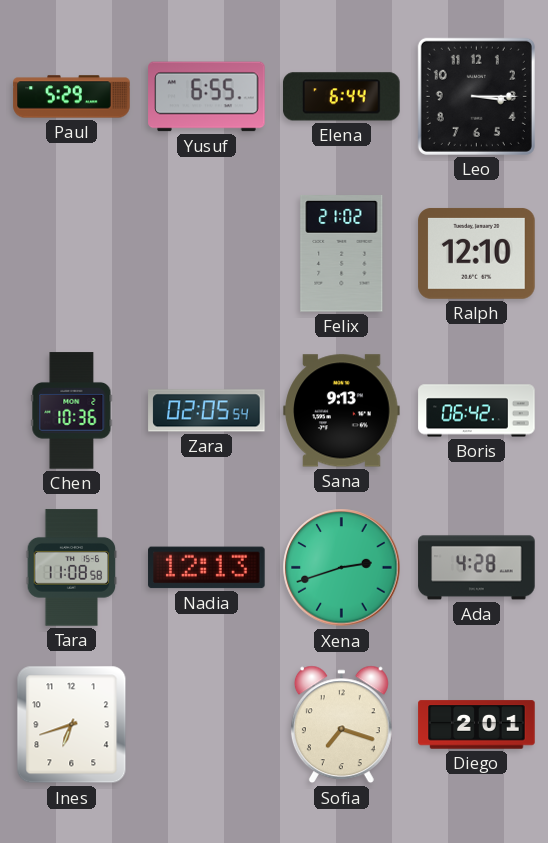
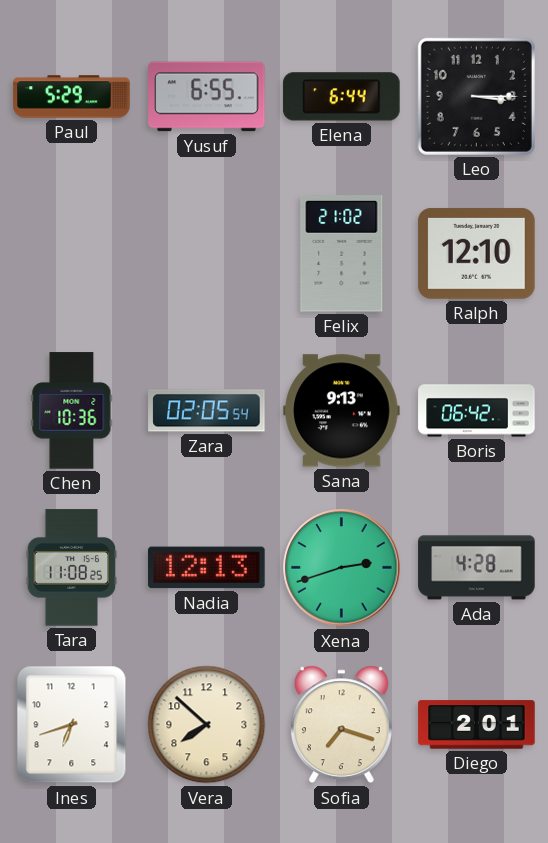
Tara: 11:08:58 -> 11:08:25
Vera: none -> 7:52
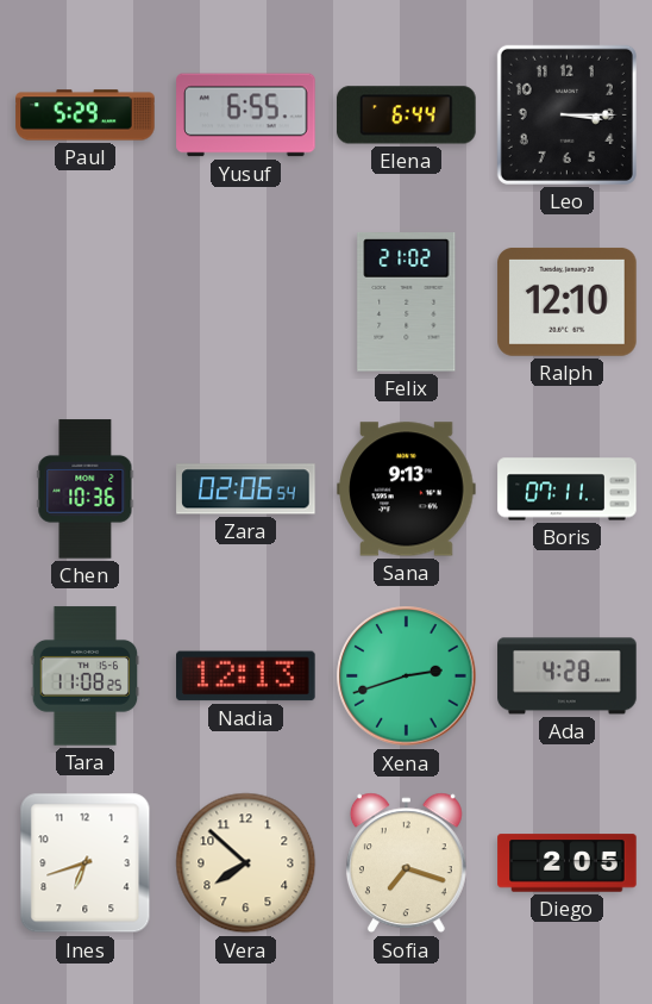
Zara: 02:05 -> 02:06
Boris: 06:42 -> 07:11
Diego: 2:01 -> 2:05
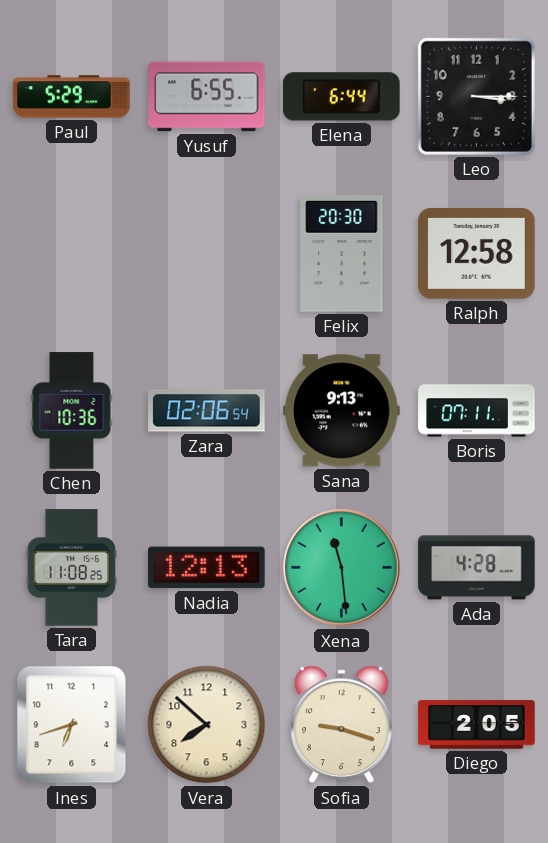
Felix: 21:02 -> 20:30
Ralph: 12:10 -> 12:58
Xena: 2:42 -> 11:29
Sofia: 7:18 -> 9:18
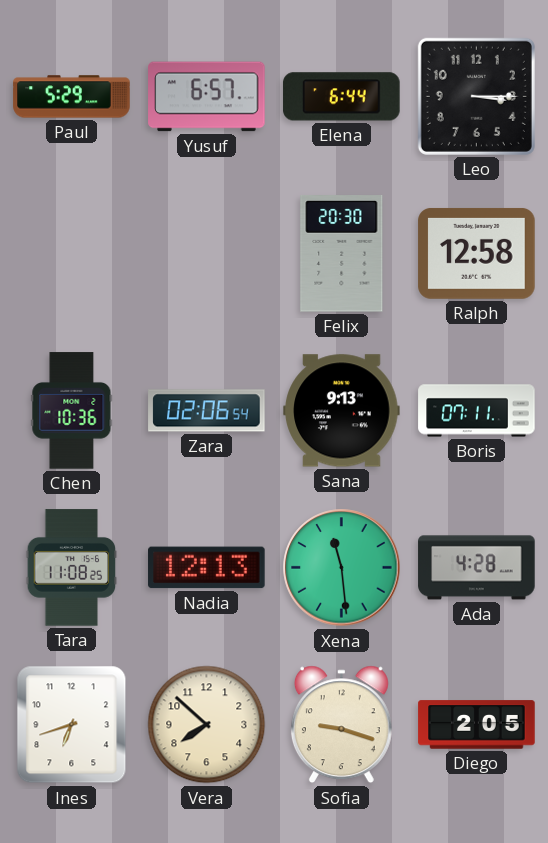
Yusuf: 6:55 -> 6:57
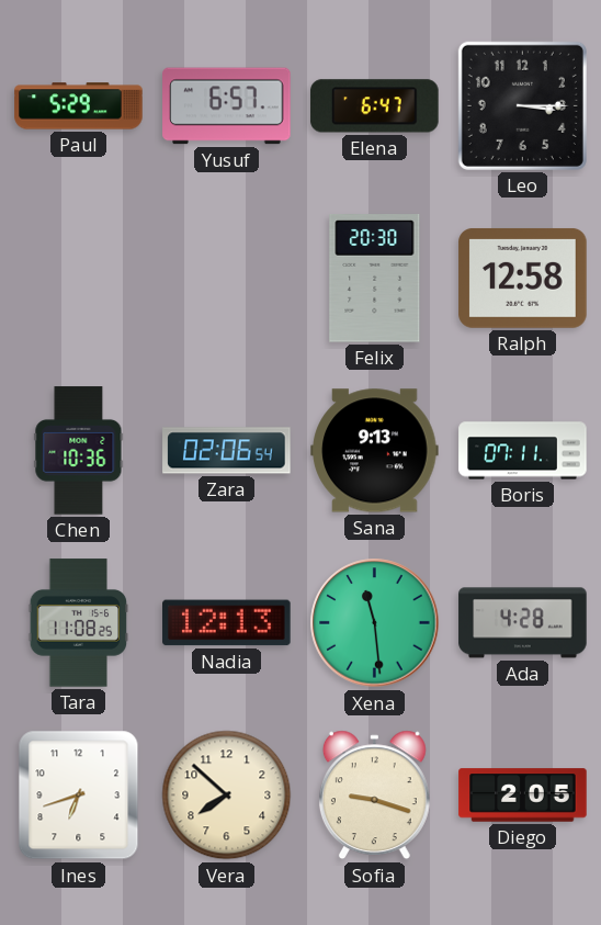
Elena: 6:44 -> 6:47
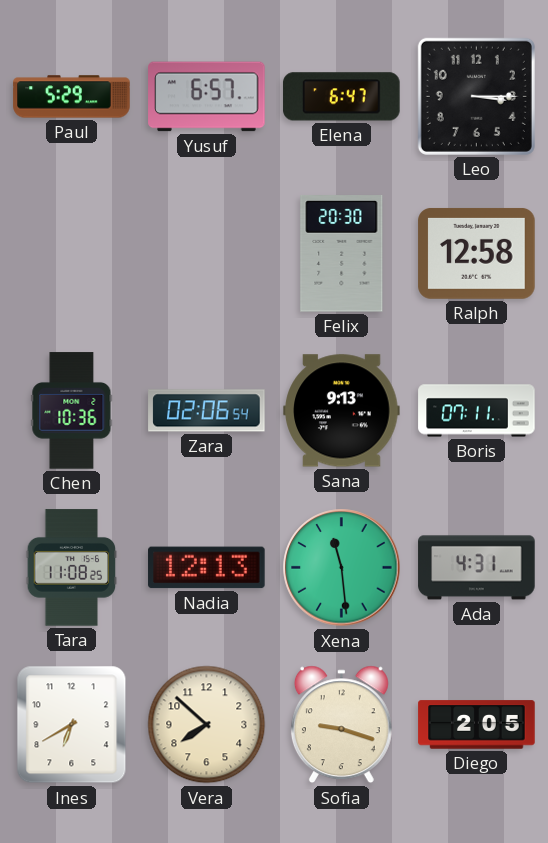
Ada: 4:28 -> 4:31
Ines: 6:42 -> 6:40
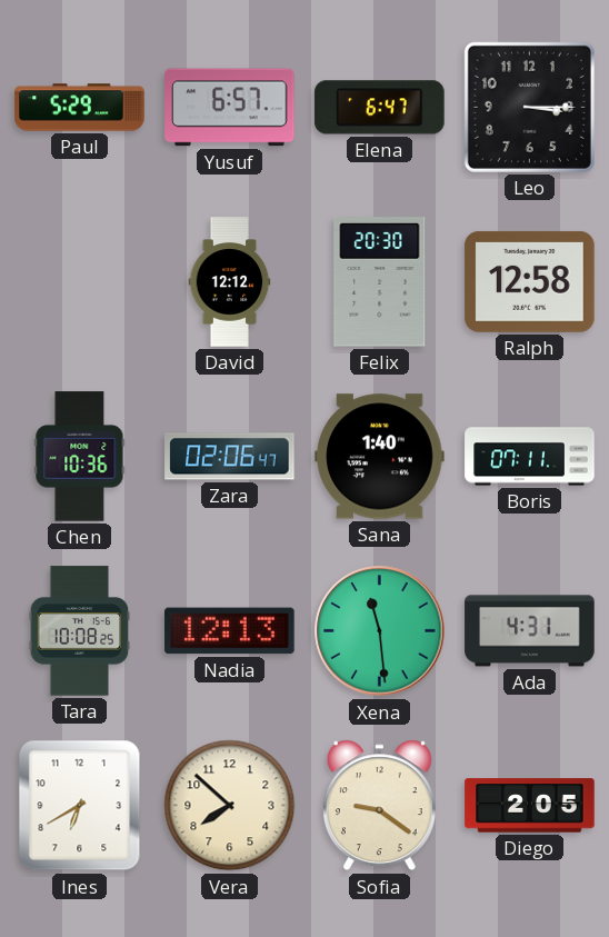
David: none -> 12:12
Zara: 02:06:54 -> 02:06:47
Sana: 9:13 -> 1:40
Tara: 11:08 -> 10:08
Sofia: 9:18 -> 9:21
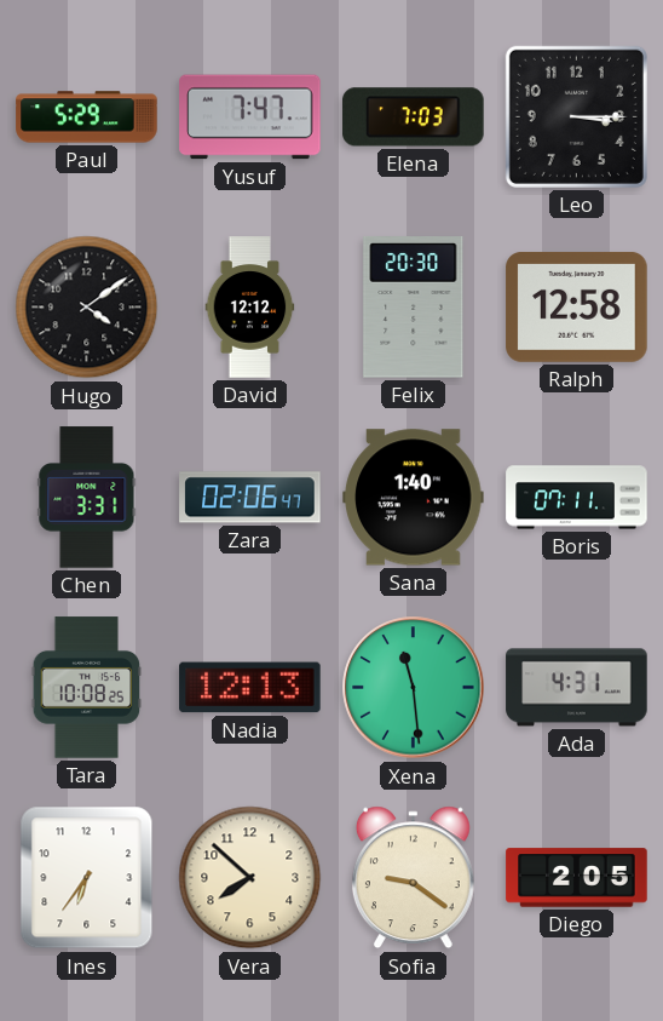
Yusuf: 6:57 -> 7:47
Elena: 6:47 -> 7:03
Hugo: none -> 4:09
Chen: 10:36 -> 3:31
Ines: 6:40 -> 6:36
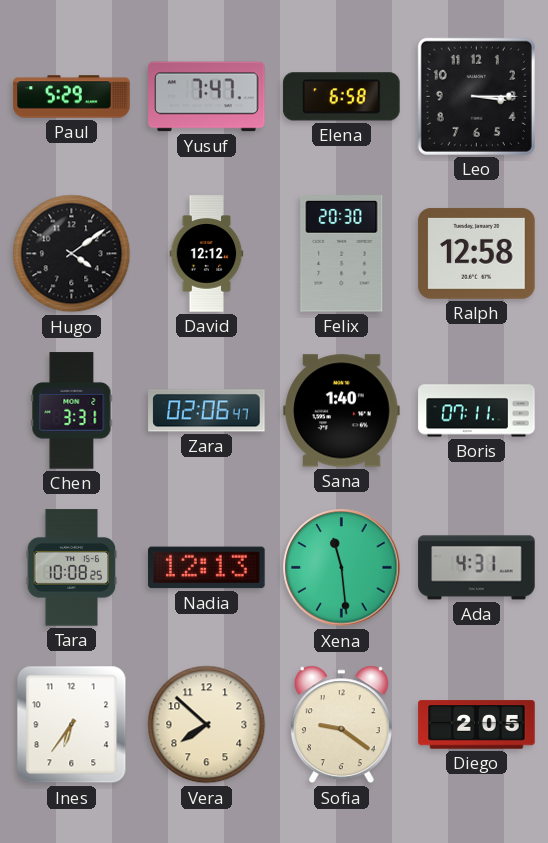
Elena: 7:03 -> 6:58
